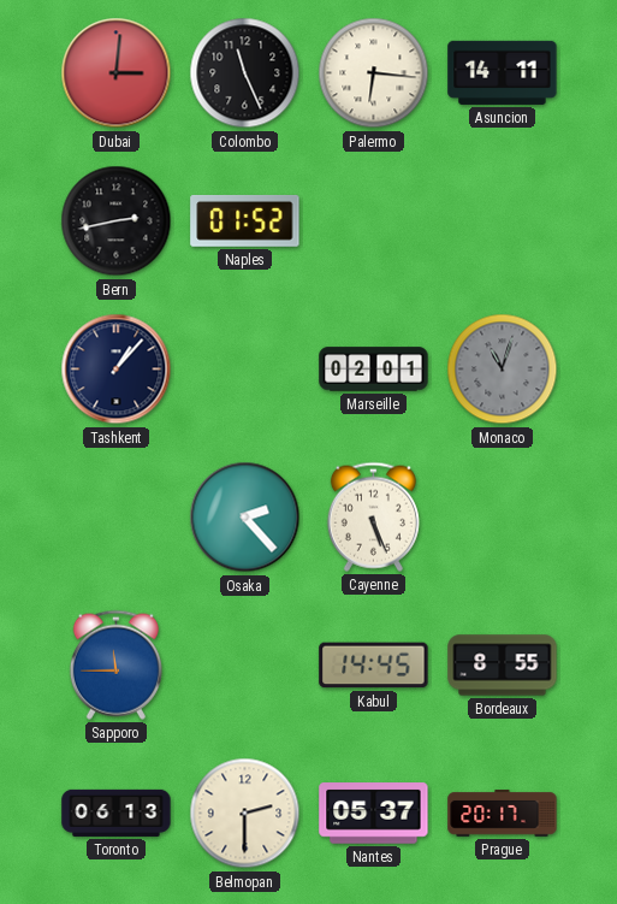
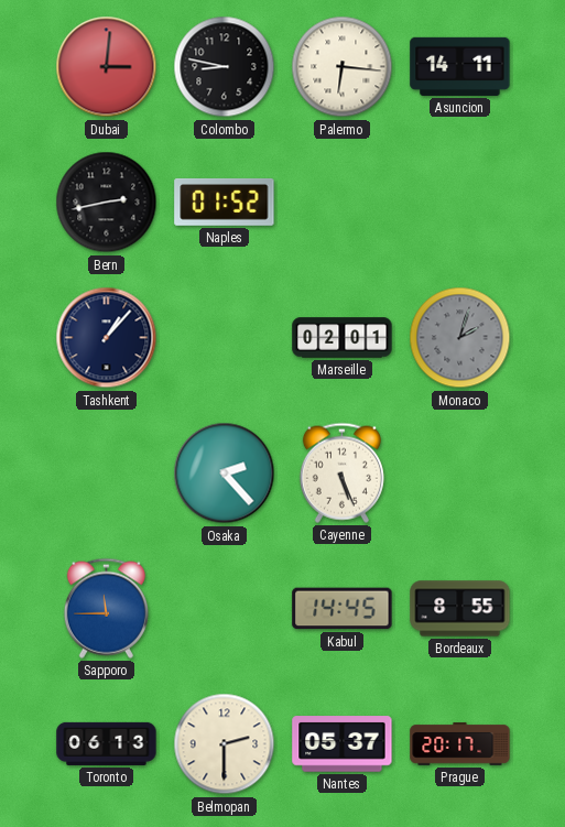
Colombo: 11:26 -> 8:47
Monaco: 11:03 -> 2:03
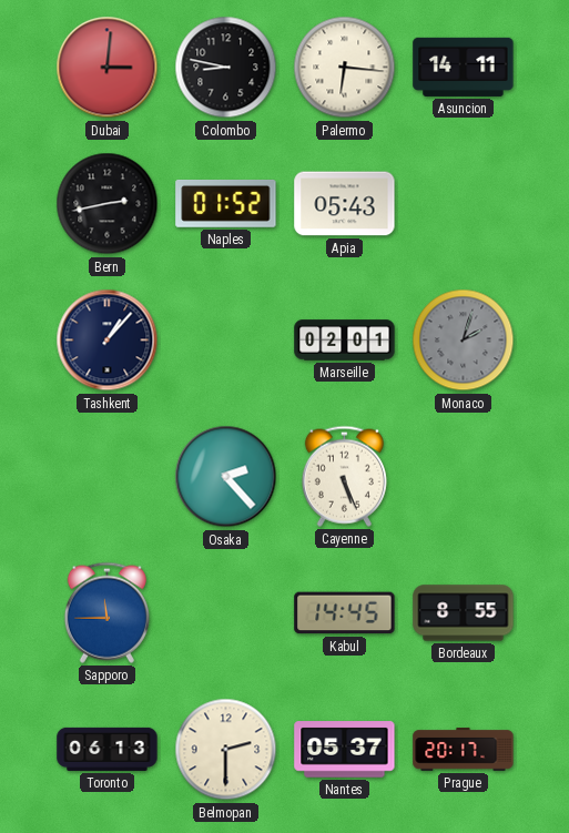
Apia: none -> 05:43
